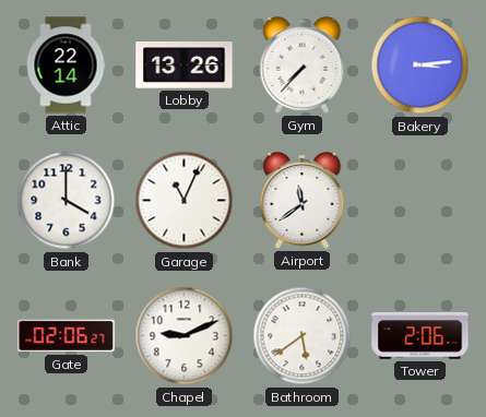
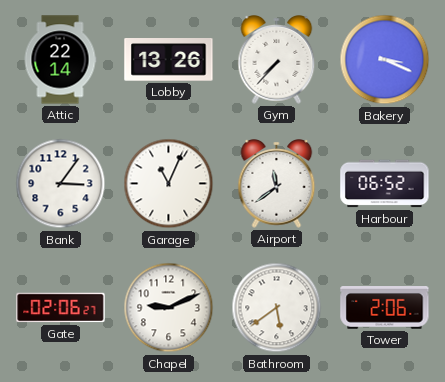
Bakery: 3:14 -> 3:19
Bank: 4:00 -> 3:06
Harbour: none -> 06:52
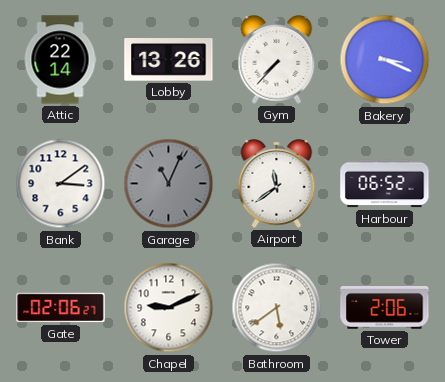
Bank: 3:06 -> 3:09
Garage dial: white -> grey
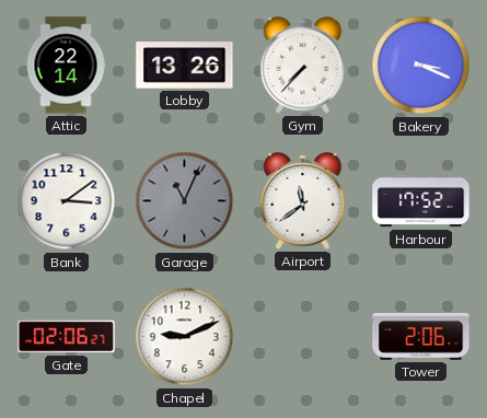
Harbour: 06:52 -> 17:52
Bathroom: 5:39 -> none
